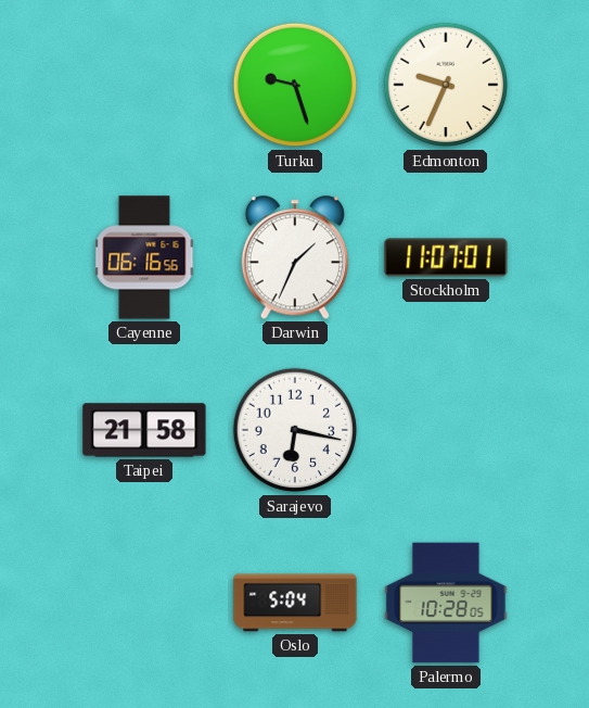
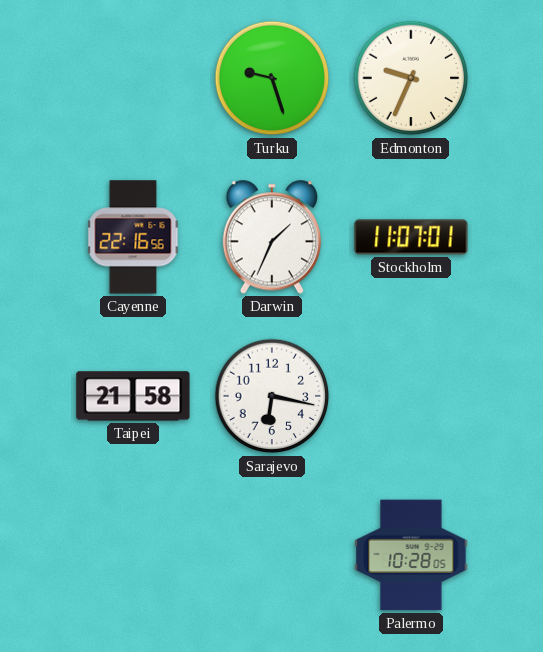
Cayenne: 06:16 -> 22:16
Oslo: 5:04 -> none
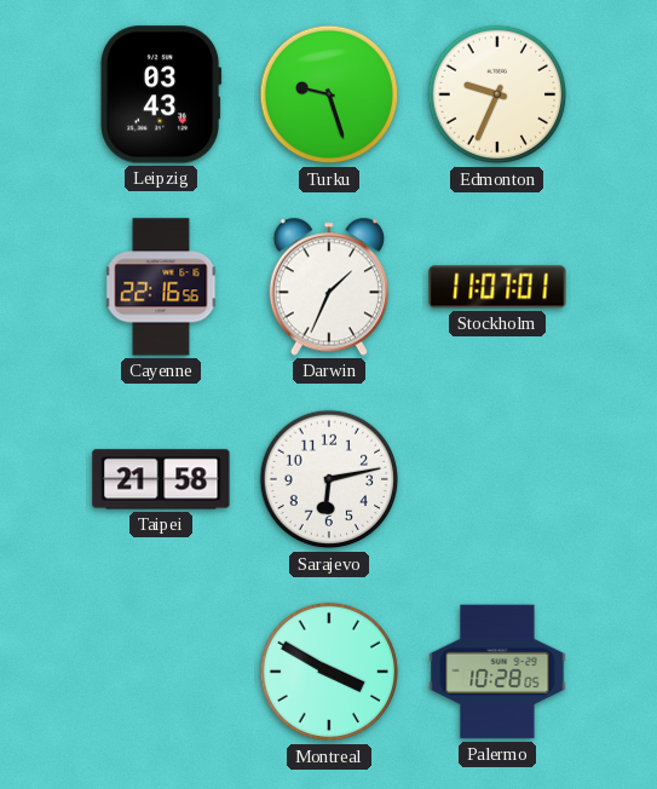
Leipzig: none -> 03:43
Sarajevo: 6:17 -> 6:13
Montreal: none -> 3:50
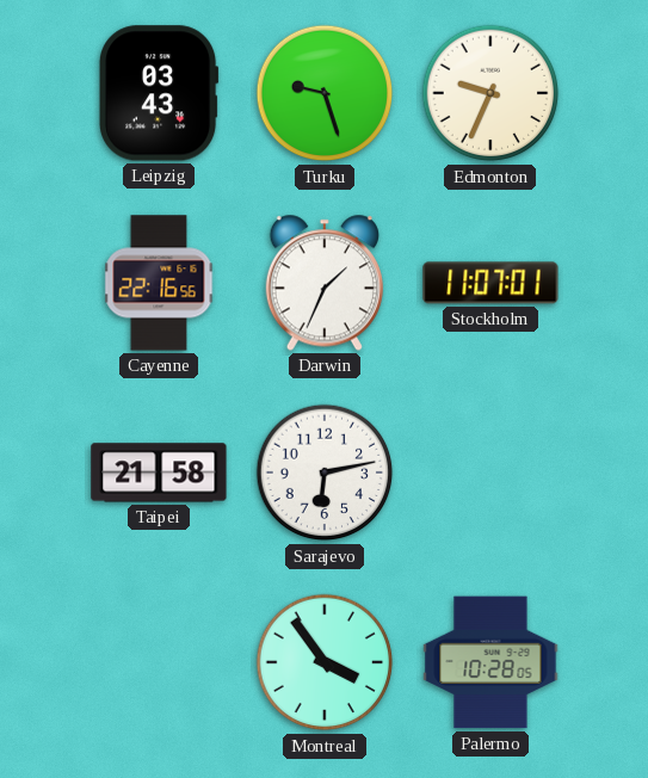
Montreal: 3:50 -> 3:54
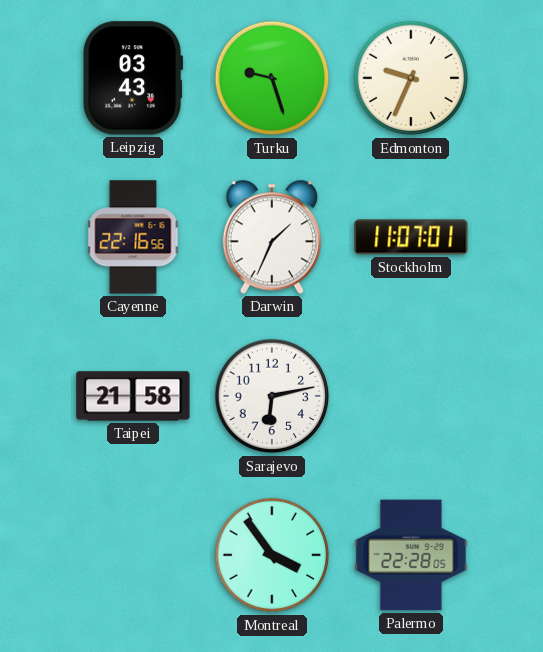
Palermo: 10:28 -> 22:28
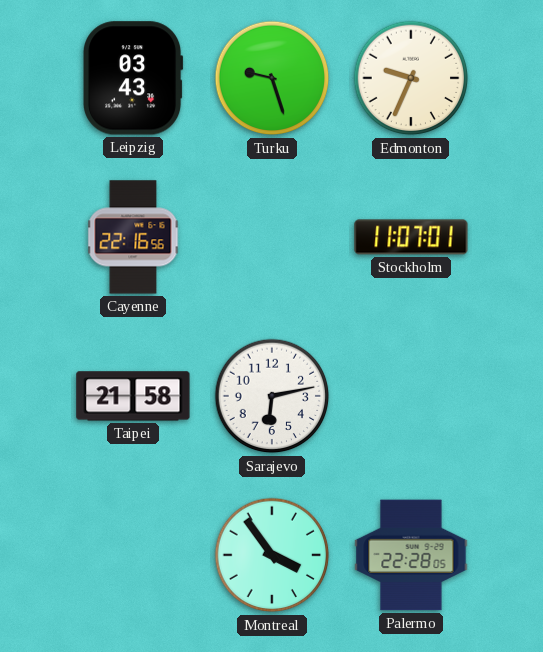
Darwin: 1:34 -> none
